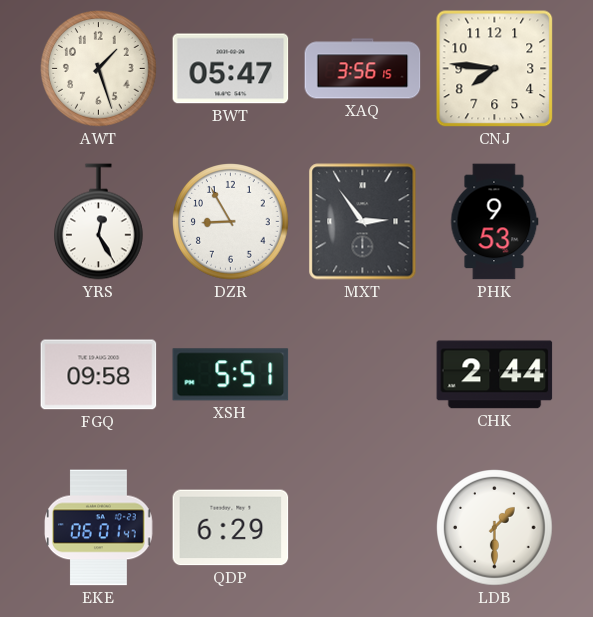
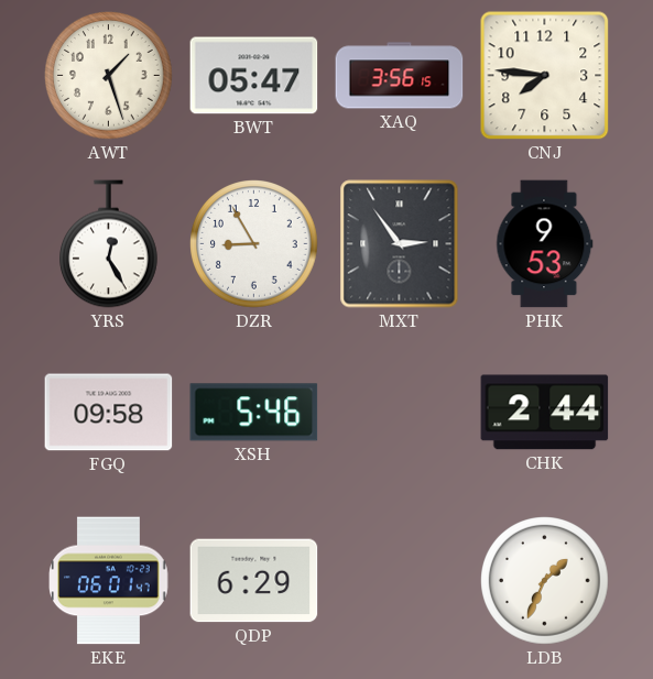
XSH: 5:51 -> 5:46
LDB: 1:30 -> 1:34
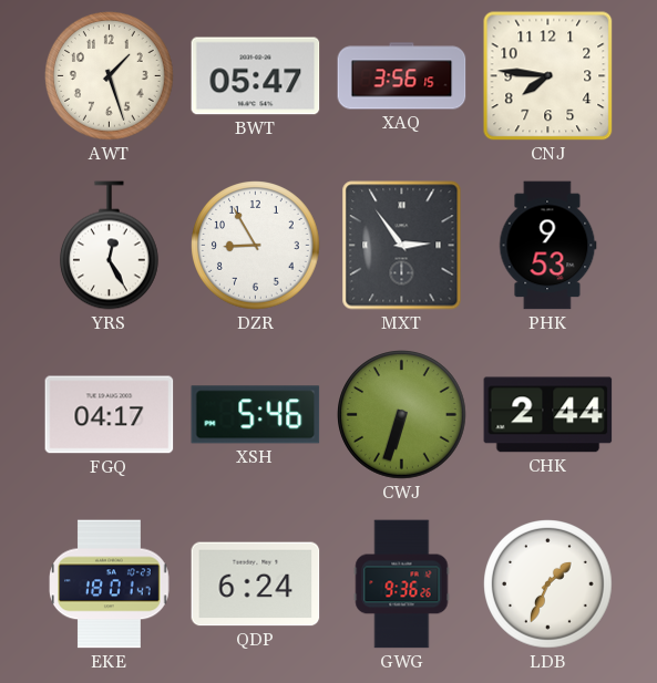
FGQ: 09:58 -> 04:17
CWJ: none -> 6:33
EKE: 06:01 -> 18:01
QDP: 6:29 -> 6:24
GWG: none -> 9:36
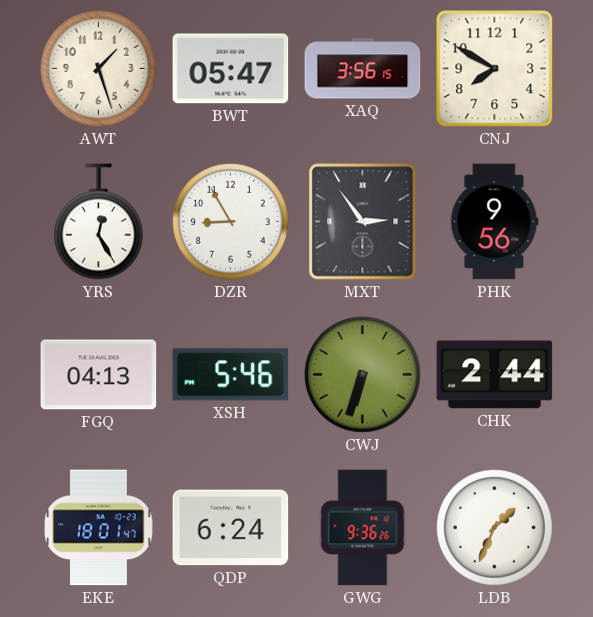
CNJ: 7:46 -> 7:50
PHK: 9:53 -> 9:56
FGQ: 04:17 -> 04:13
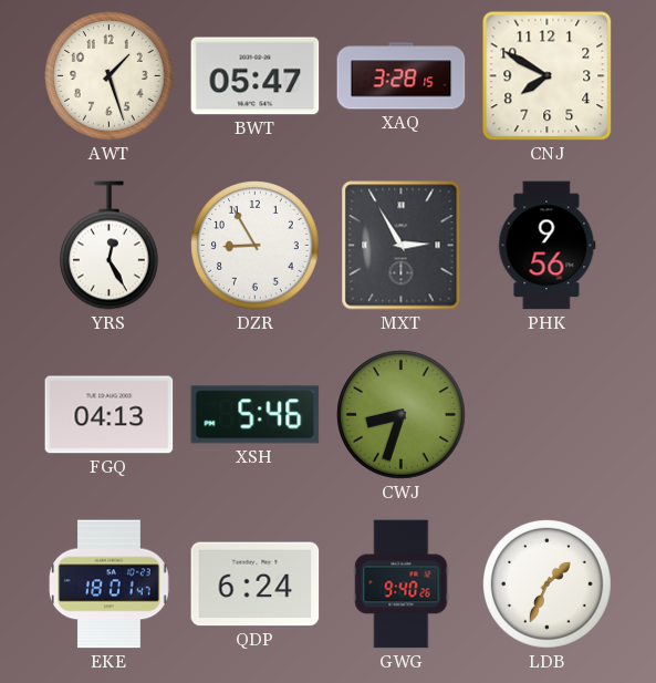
XAQ: 3:56 -> 3:28
MXT: 2:54 -> 2:55
CWJ: 6:33 -> 8:33
CHK: 2:44 -> none
GWG: 9:36 -> 9:40
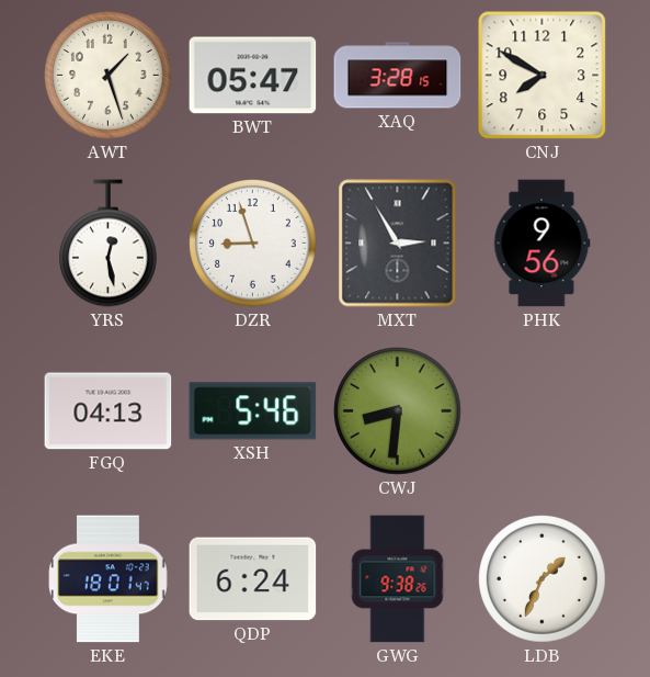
YRS: 12:25 -> 12:28
DZR: 8:55 -> 8:57
CWJ: 8:33 -> 8:31
GWG: 9:40 -> 9:38
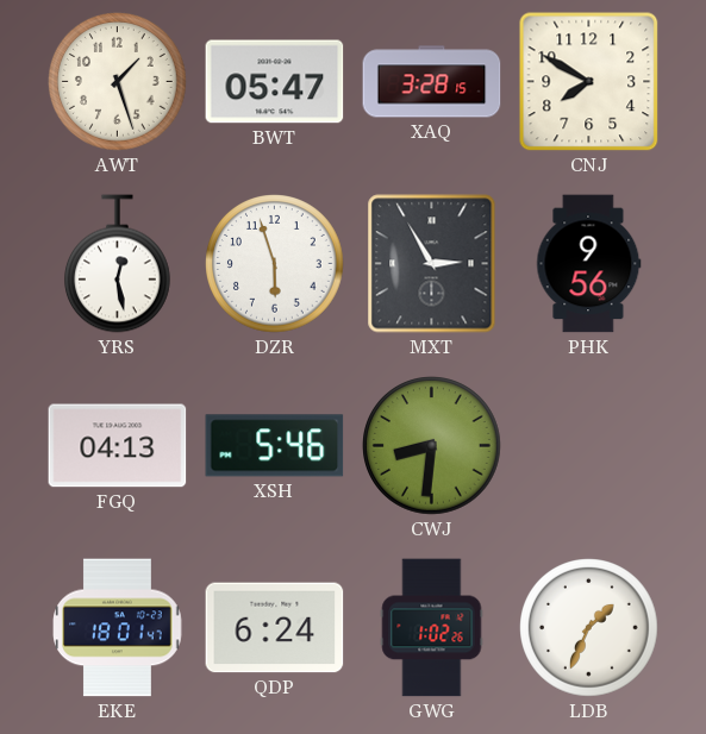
DZR: 8:57 -> 5:57
GWG: 9:38 -> 1:02
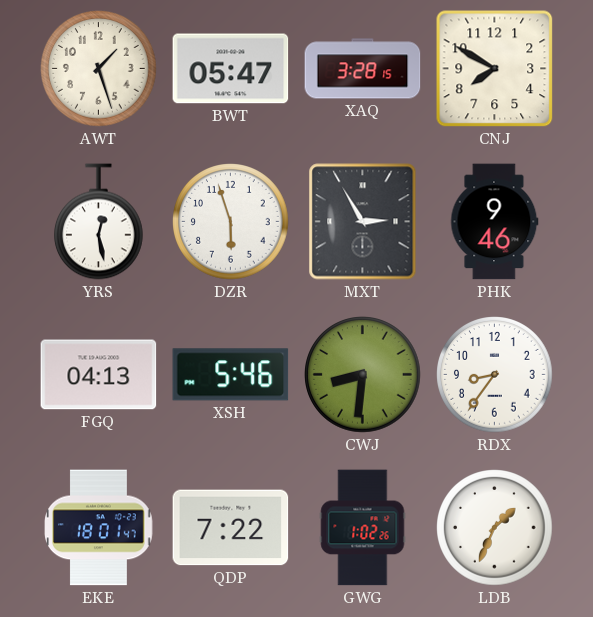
PHK: 9:56 -> 9:46
RDX: none -> 8:36
QDP: 6:24 -> 7:22
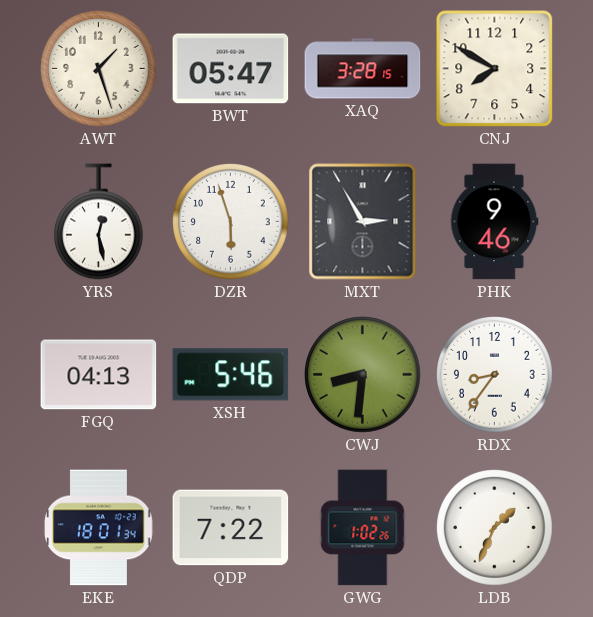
EKE: 18:01:47 -> 18:01:34
